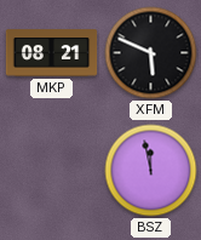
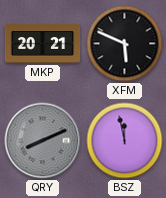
MKP: 08:21 -> 20:21
QRY: none -> 8:11
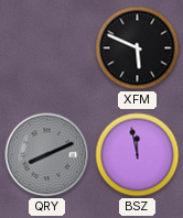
MKP: 20:21 -> none
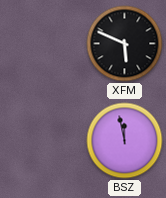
QRY: 8:11 -> none
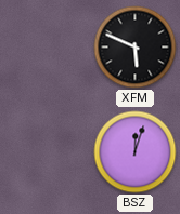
BSZ: 11:58 -> 12:03
